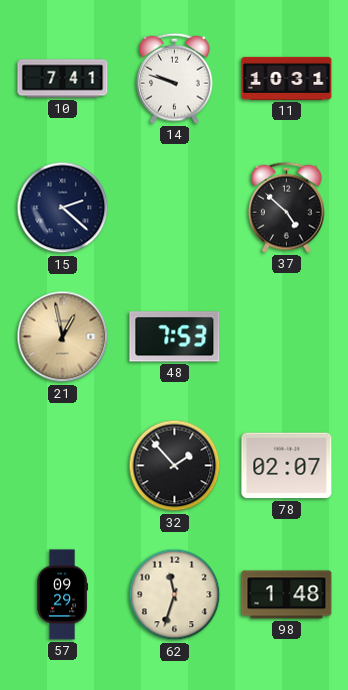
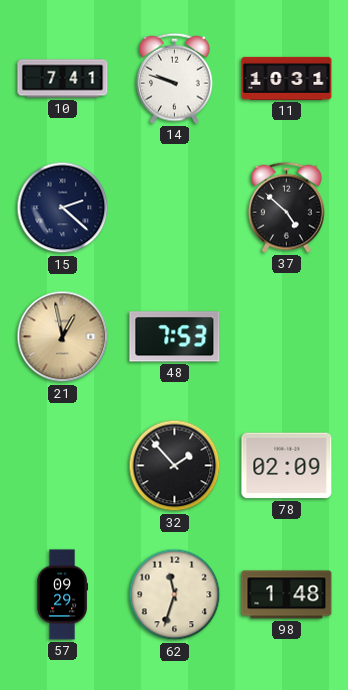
78: 02:07 -> 02:09
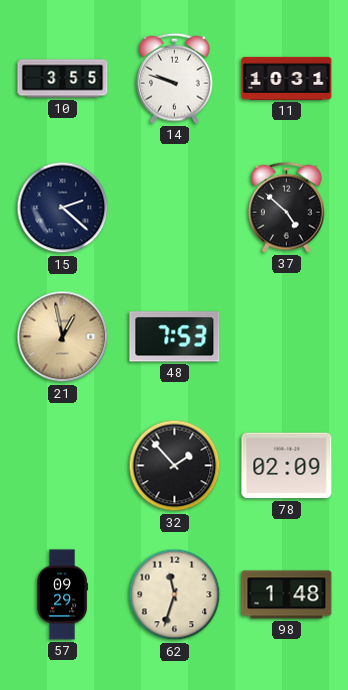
10: 7:41 -> 3:55
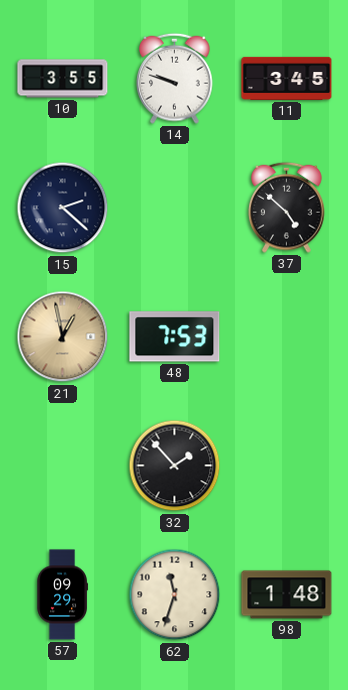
11: 10:31 -> 3:45
78: 02:09 -> none
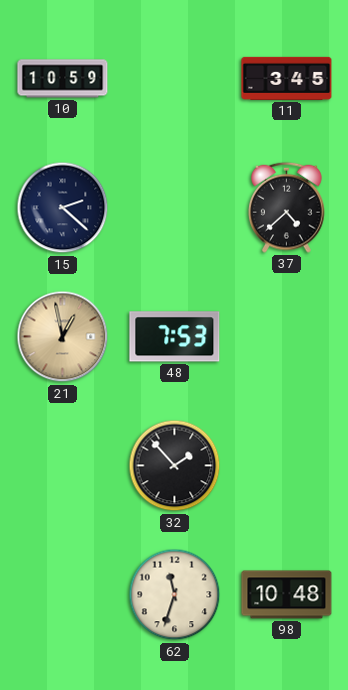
10: 3:55 -> 10:59
14: 9:48 -> none
37: 4:52 -> 4:38
57: 09:29 -> none
98: 1:48 -> 10:48
